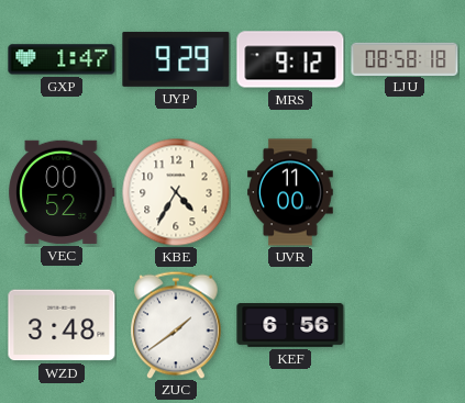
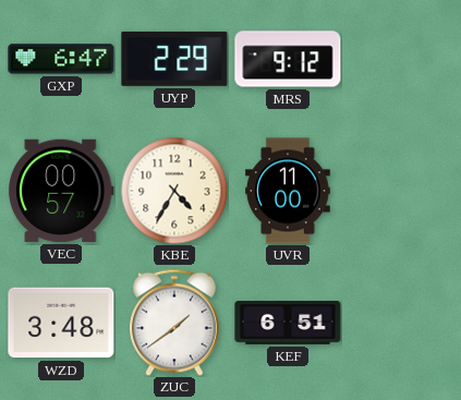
GXP: 1:47 -> 6:47
UYP: 9:29 -> 2:29
LJU: 08:58 -> none
VEC: 00:52 -> 00:57
KEF: 6:56 -> 6:51
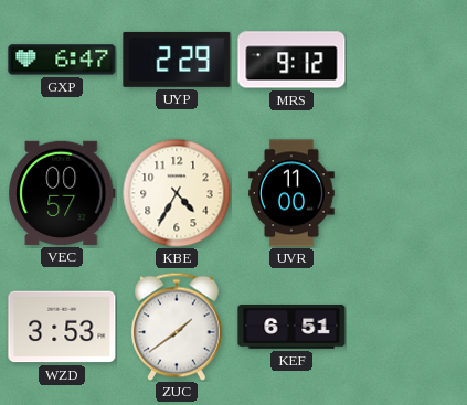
WZD: 3:48 -> 3:53
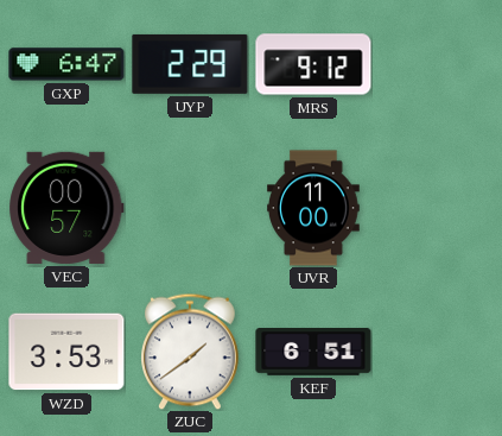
KBE: 4:35 -> none
